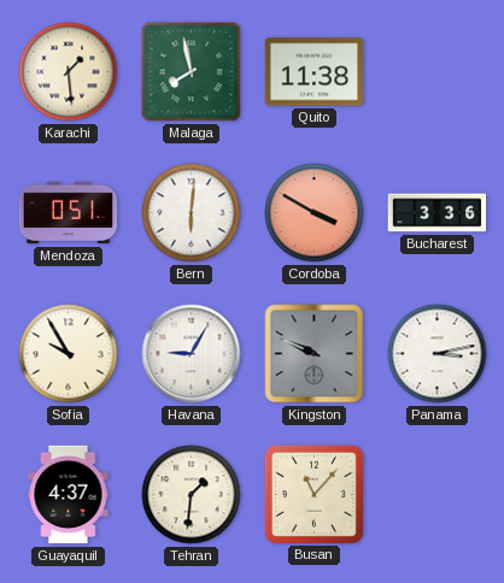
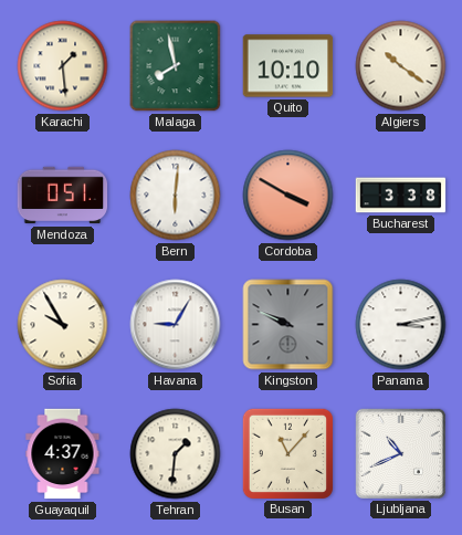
Quito: 11:38 -> 10:10
Algiers: none -> 10:21
Bucharest: 3:36 -> 3:38
Ljubljana: none -> 10:41
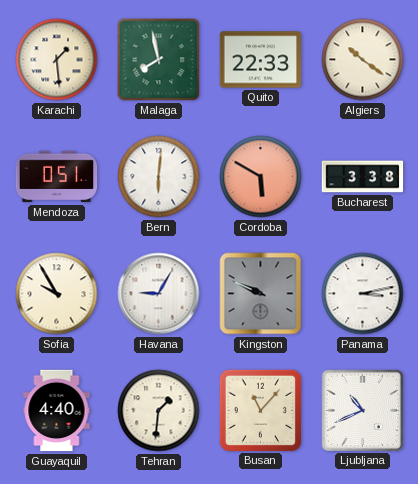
Quito: 10:10 -> 22:33
Cordoba: 3:50 -> 5:50
Guayaquil: 4:37 -> 4:40
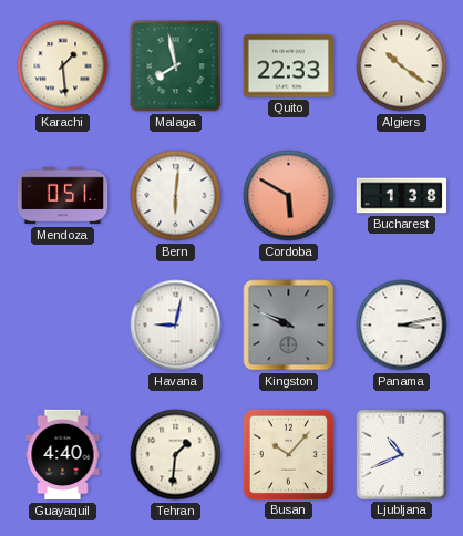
Bucharest: 3:38 -> 1:38
Sofia: 9:55 -> none
Havana: 9:05 -> 9:02
Busan: 11:07 -> 10:07
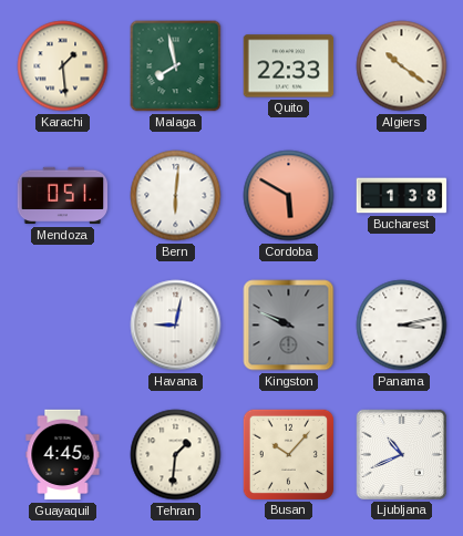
Guayaquil: 4:40 -> 4:45
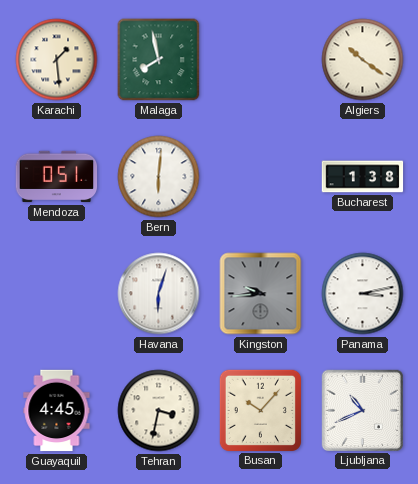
Quito: 22:33 -> none
Cordoba: 5:50 -> none
Havana: 9:02 -> 6:03
Kingston: 9:49 -> 9:44
Tehran: 1:31 -> 3:32
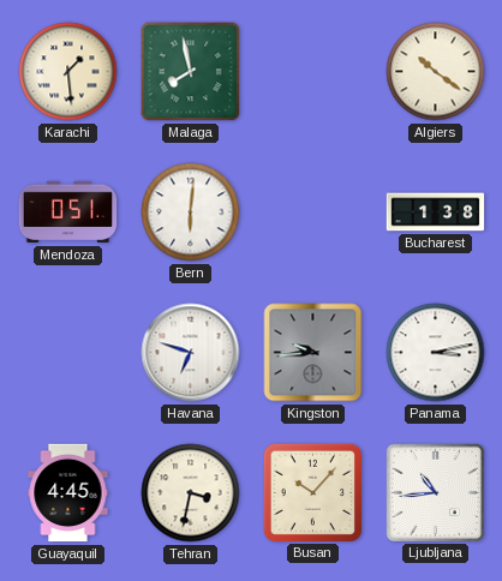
Havana: 6:03 -> 6:48
Ljubljana: 10:41 -> 10:44
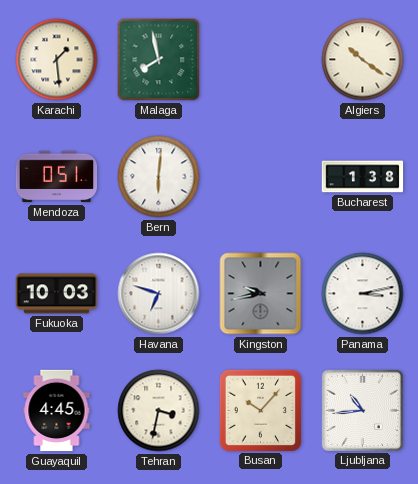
Fukuoka: none -> 10:03
Kingston: 9:44 -> 9:43
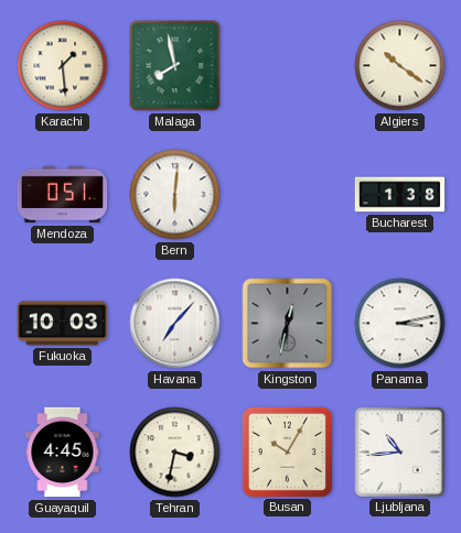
Havana: 6:48 -> 7:07
Kingston: 9:43 -> 12:32
Busan: 10:07 -> 10:05
